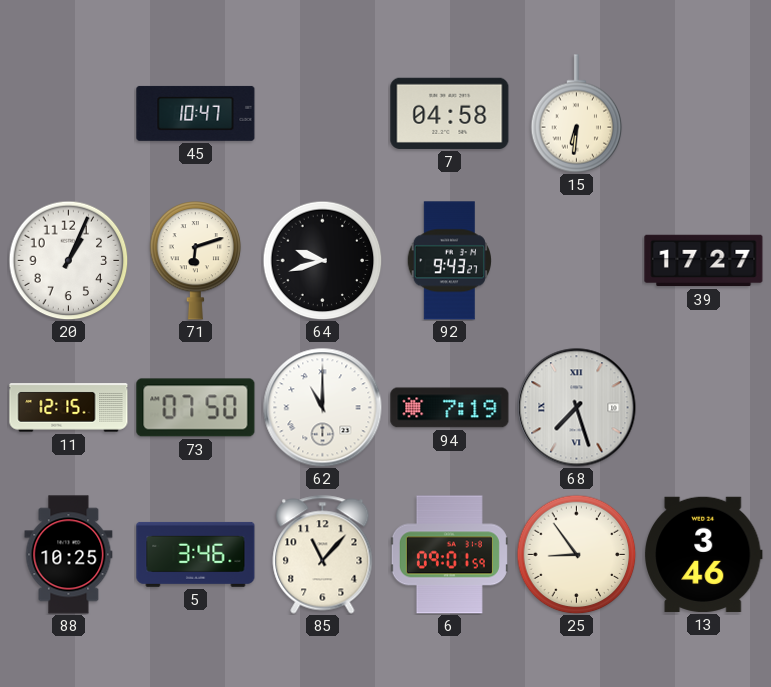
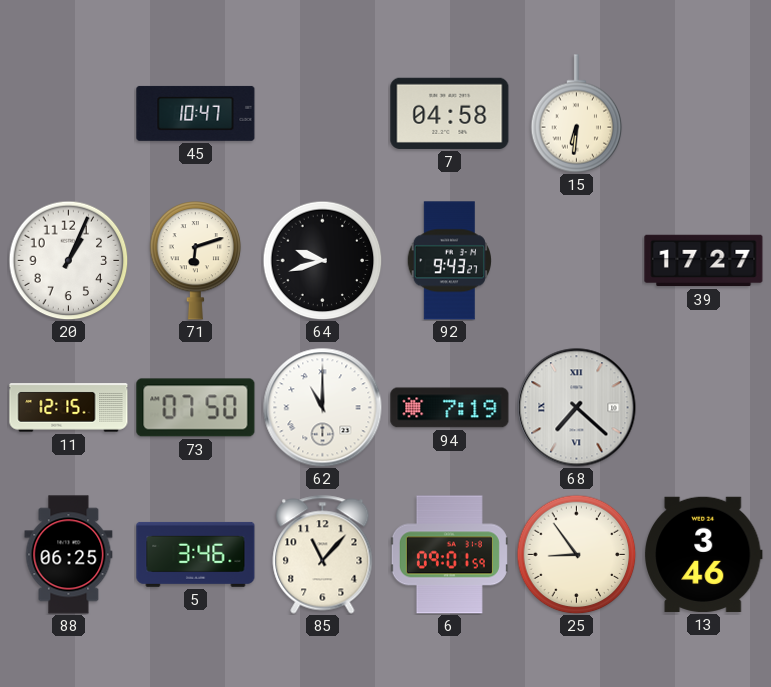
68: 7:27 -> 7:22
88: 10:25 -> 06:25
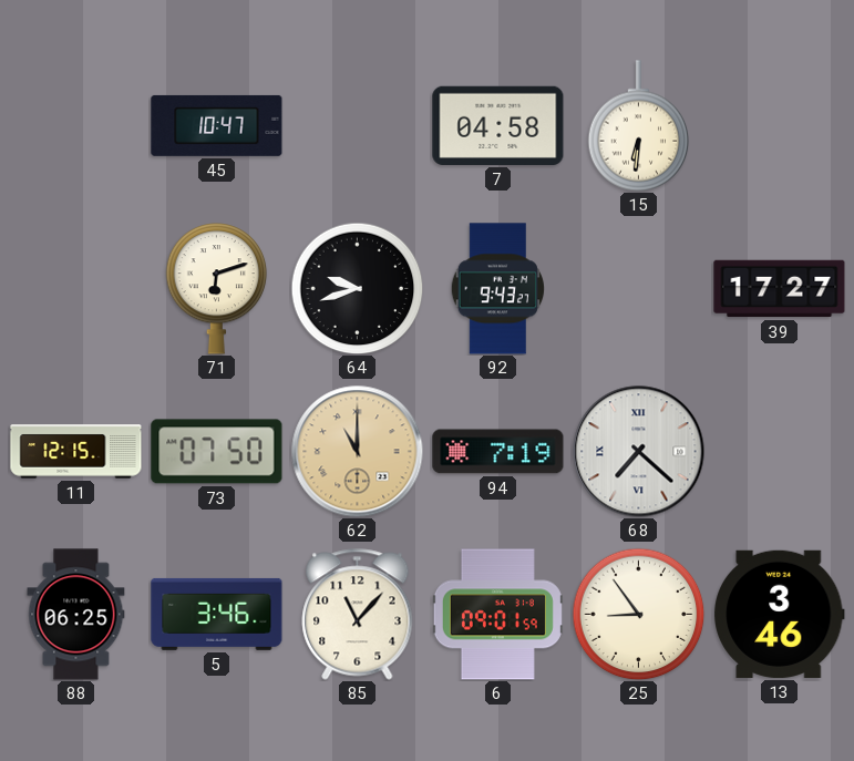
20: 1:04 -> none
62 dial: white -> champagne
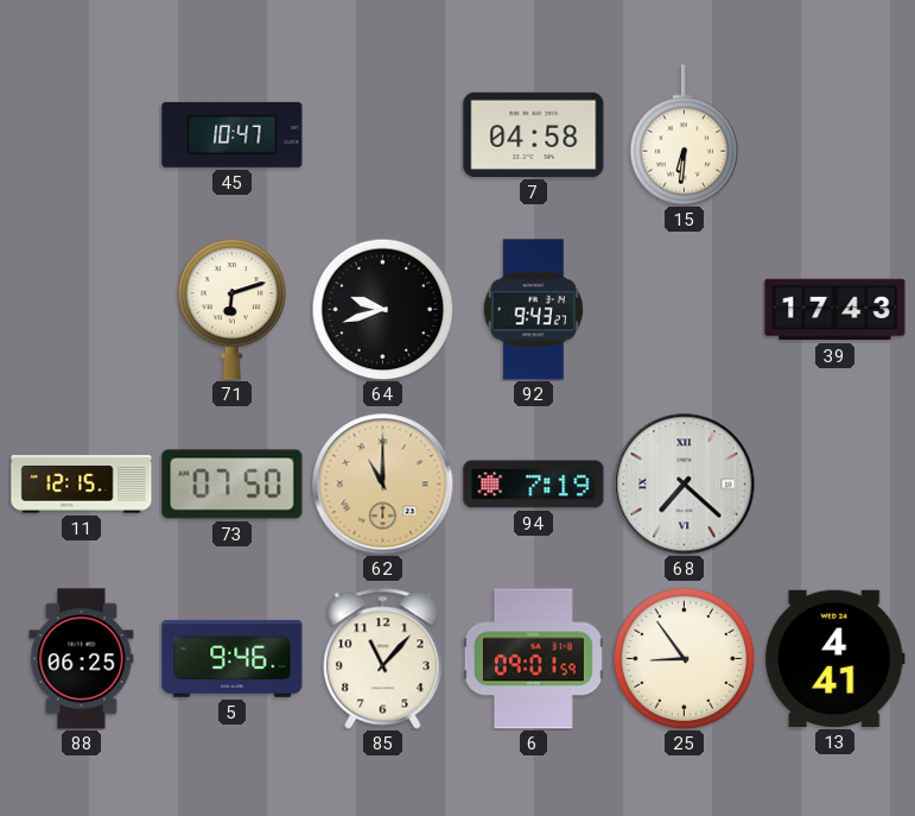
39: 17:27 -> 17:43
5: 3:46 -> 9:46
13: 3:46 -> 4:41
